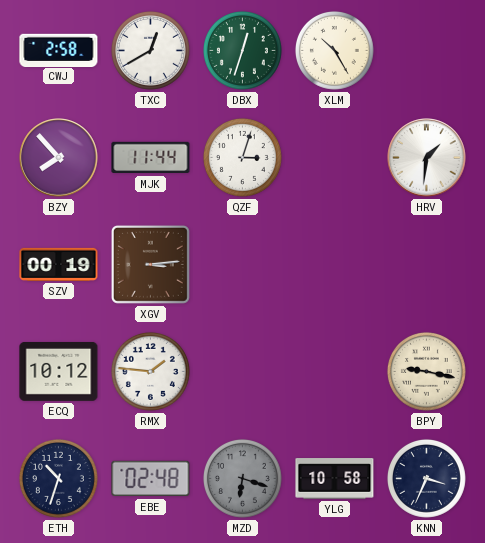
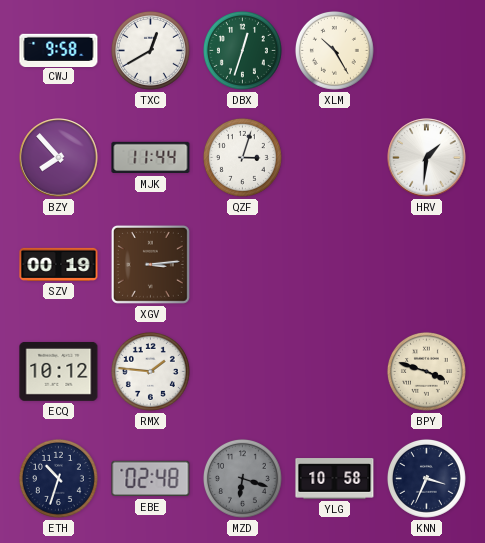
CWJ: 2:58 -> 9:58
BPY: 9:17 -> 3:48
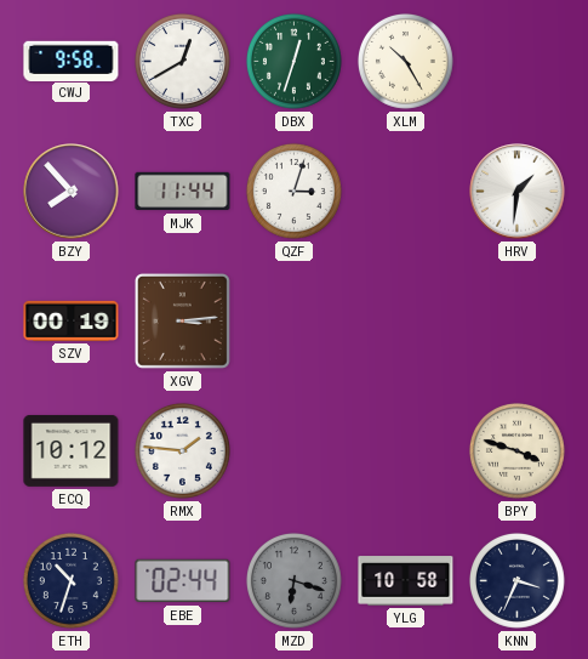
EBE: 02:48 -> 02:44
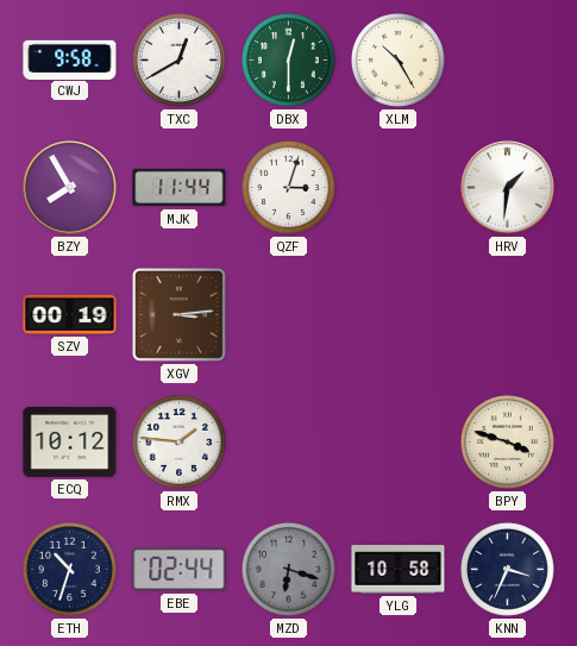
DBX: 12:33 -> 12:30
BZY: 7:53 -> 7:55
